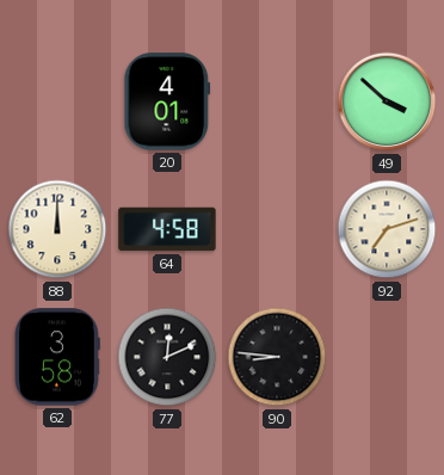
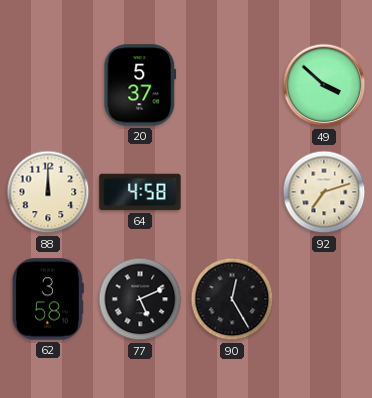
20: 4:01 -> 5:37
77: 12:11 -> 5:11
90: 8:46 -> 12:25
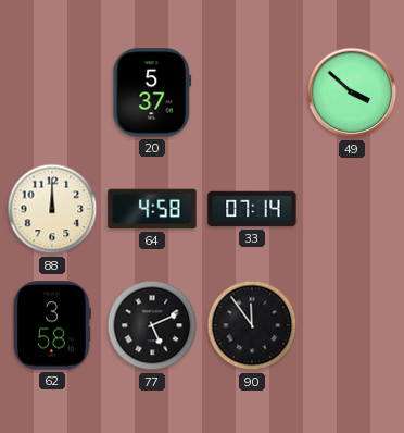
33: none -> 07:14
92: 7:12 -> none
90: 12:25 -> 11:54
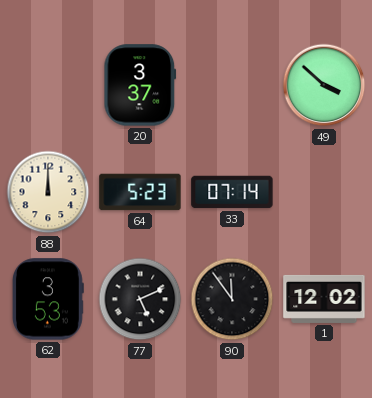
20: 5:37 -> 3:37
64: 4:58 -> 5:23
62: 3:58 -> 3:53
1: none -> 12:02
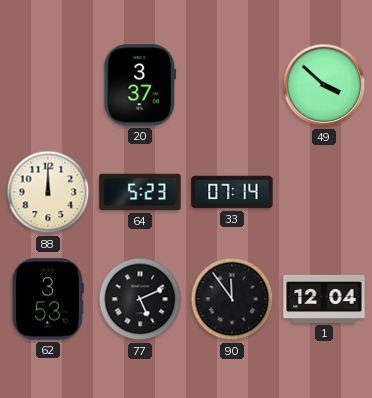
1: 12:02 -> 12:04
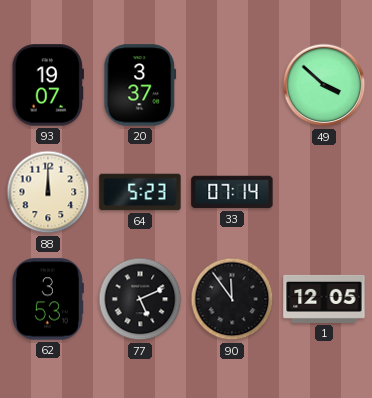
93: none -> 19:07
1: 12:04 -> 12:05
